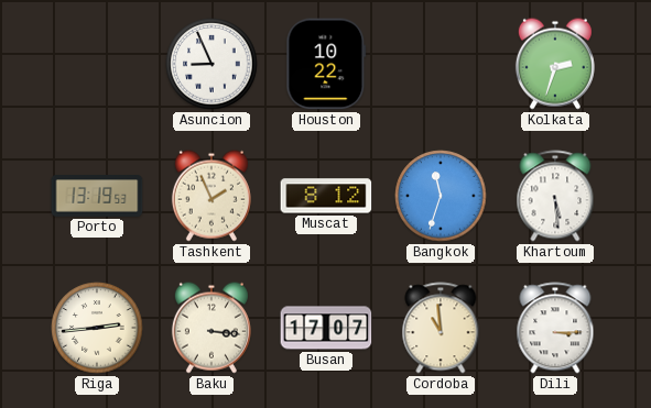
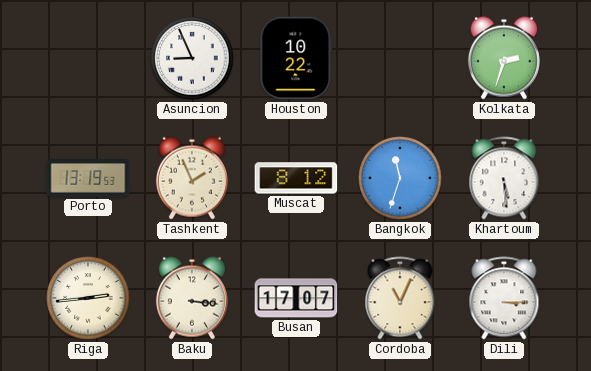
Cordoba: 10:59 -> 11:04
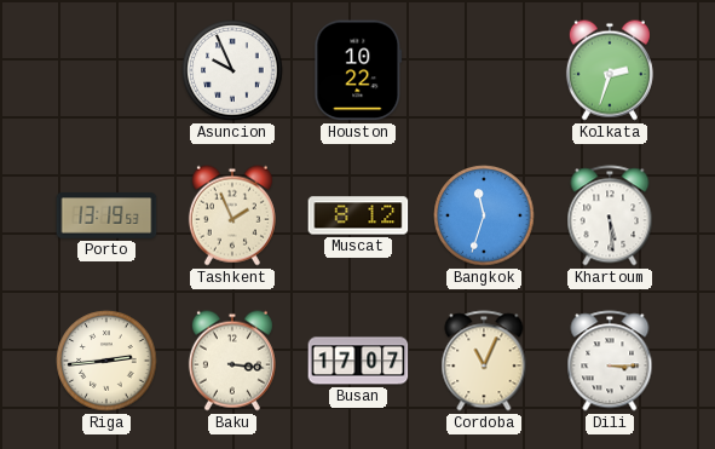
Asuncion: 8:56 -> 9:56
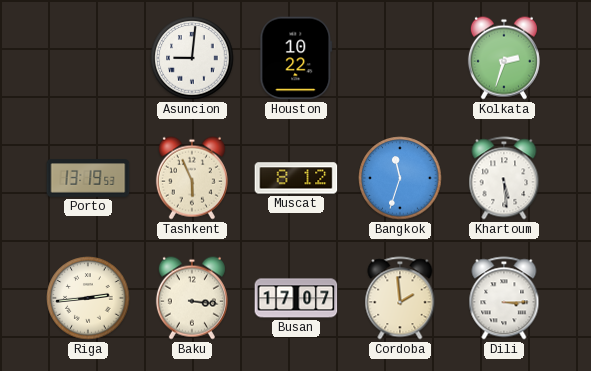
Asuncion: 9:56 -> 9:01
Tashkent: 1:56 -> 5:56
Cordoba: 11:04 -> 1:59
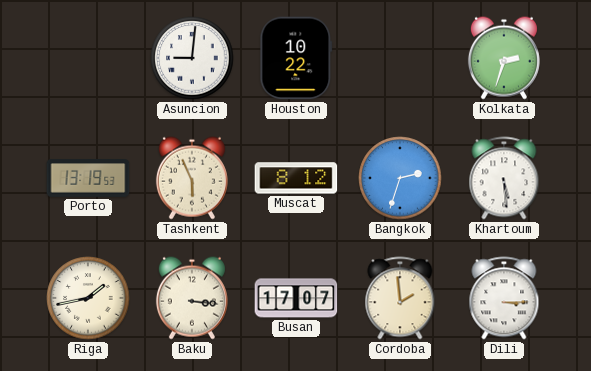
Bangkok: 11:33 -> 2:33
Riga: 2:44 -> 1:43
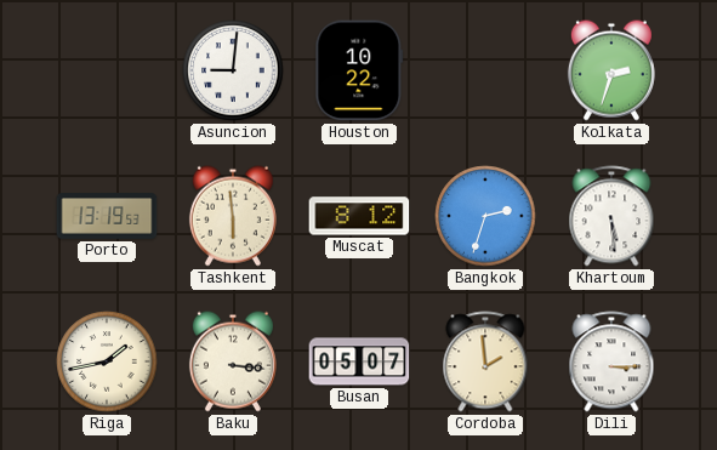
Tashkent: 5:56 -> 5:59
Busan: 17:07 -> 05:07
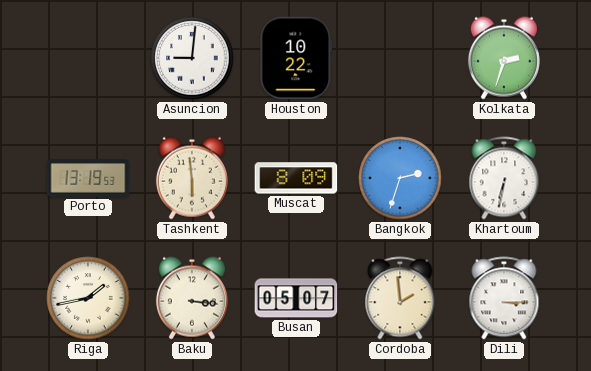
Muscat: 8:12 -> 8:09
Khartoum: 5:29 -> 6:32
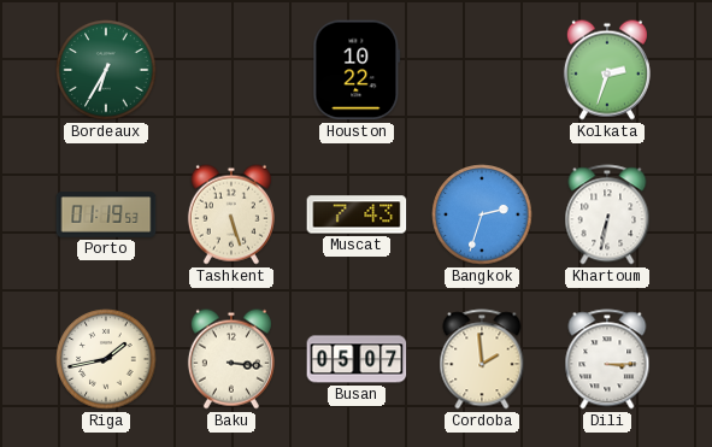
Bordeaux: none -> 6:35
Asuncion: 9:01 -> none
Porto: 13:19 -> 01:19
Tashkent: 5:59 -> 5:27
Muscat: 8:09 -> 7:43
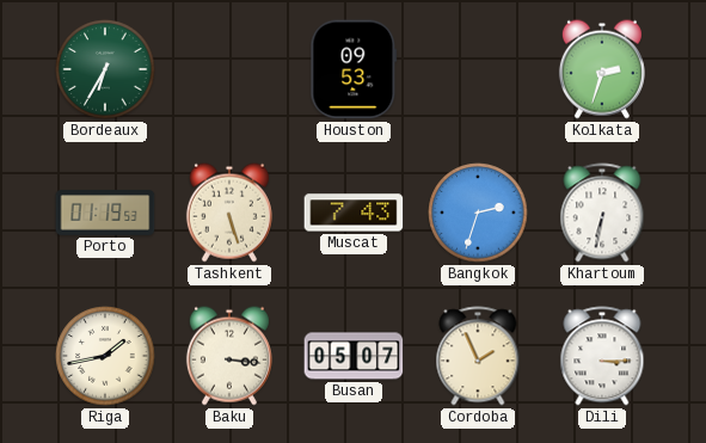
Houston: 10:22 -> 09:53
Cordoba: 1:59 -> 1:56
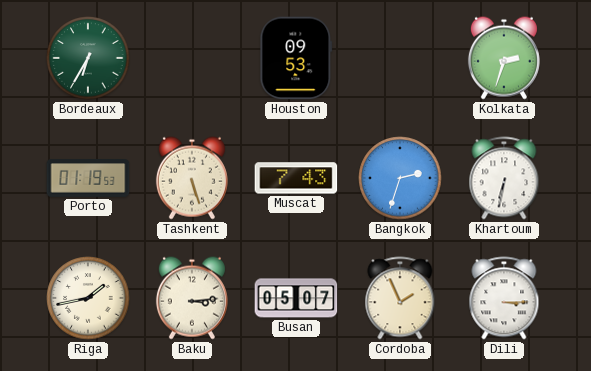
Baku: 3:16 -> 3:14
